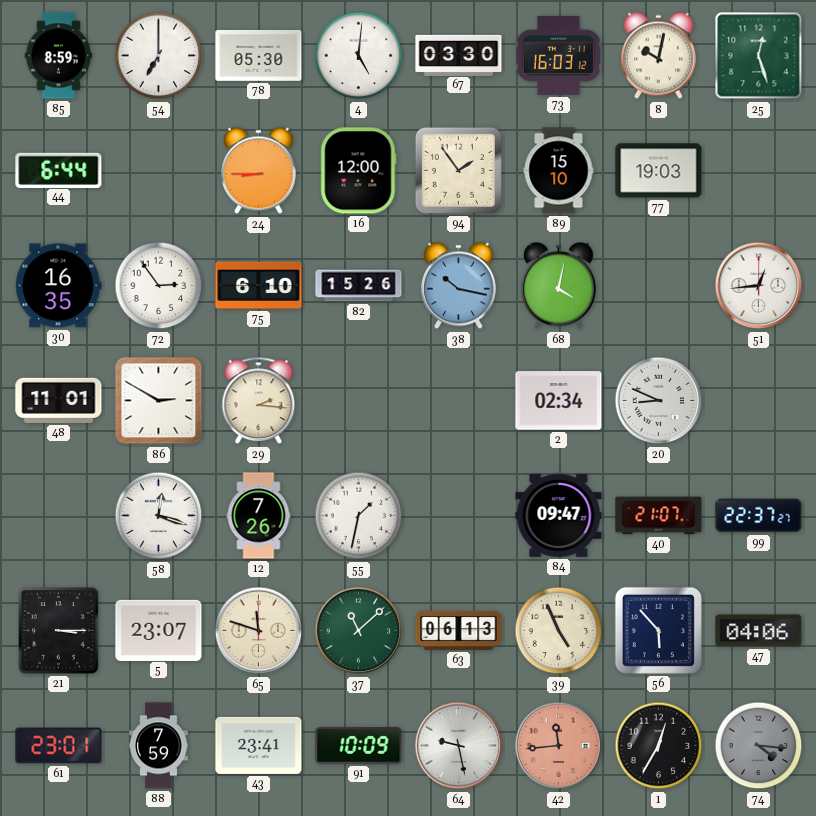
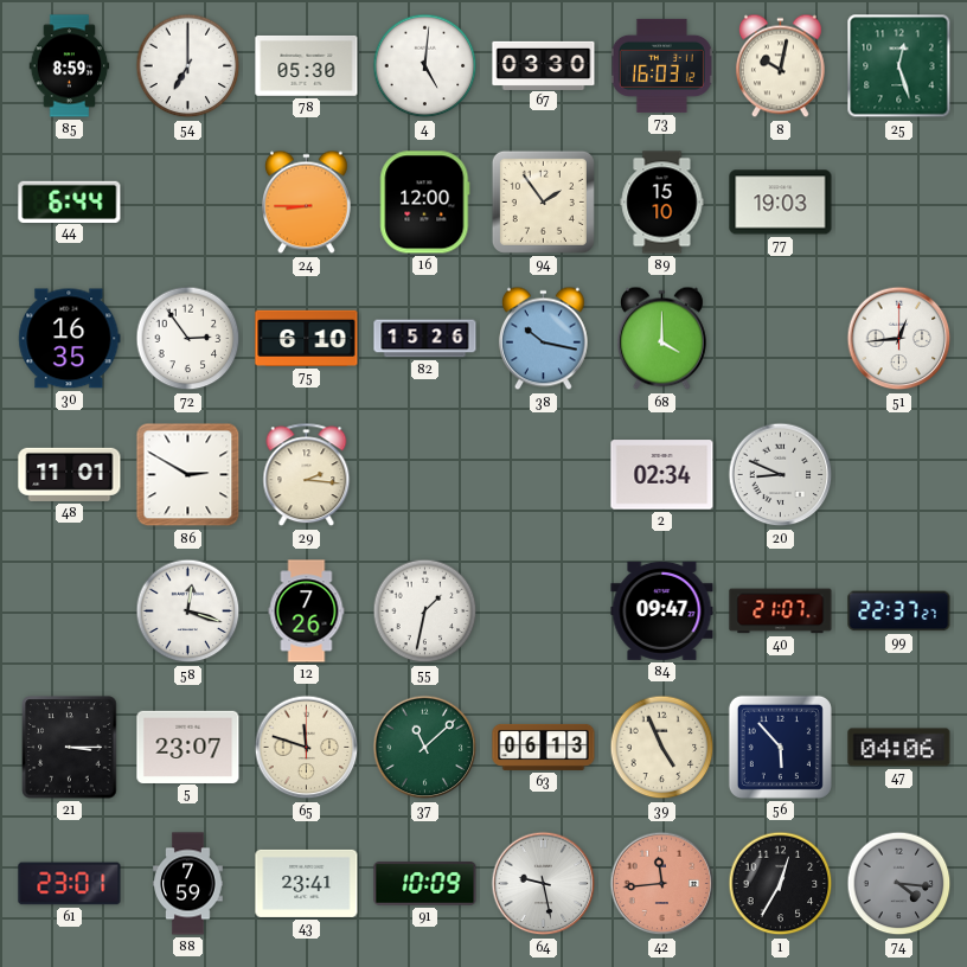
68: 4:02 -> 4:00
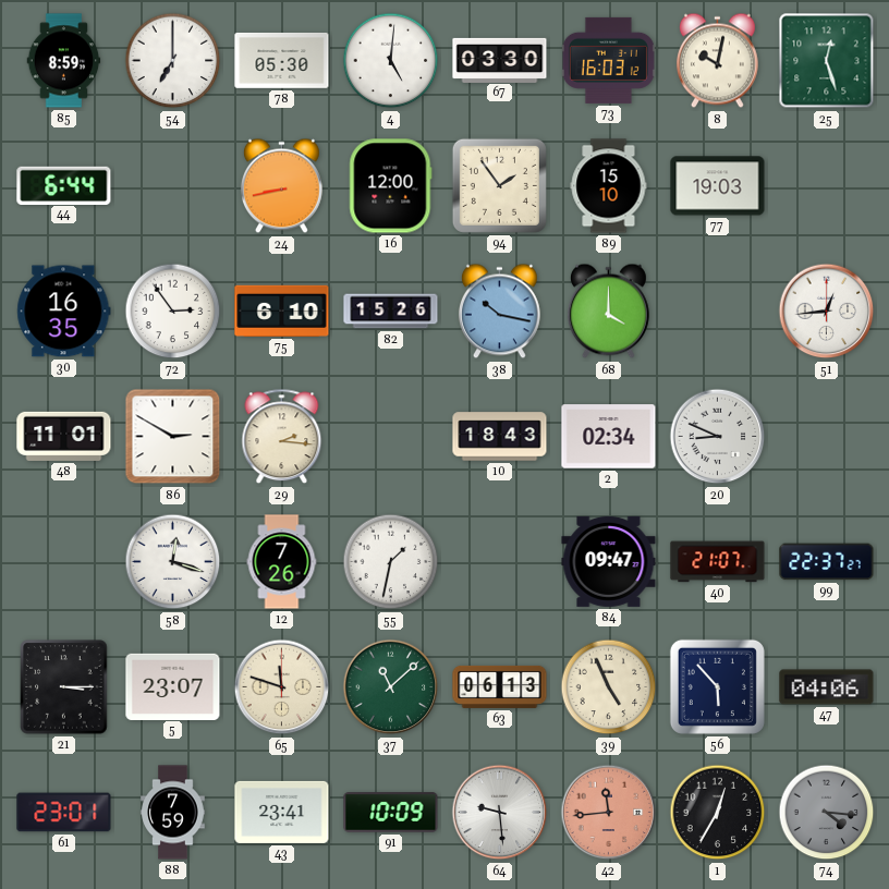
24: 8:45 -> 8:43
10: none -> 18:43
64: 9:28 -> 9:29
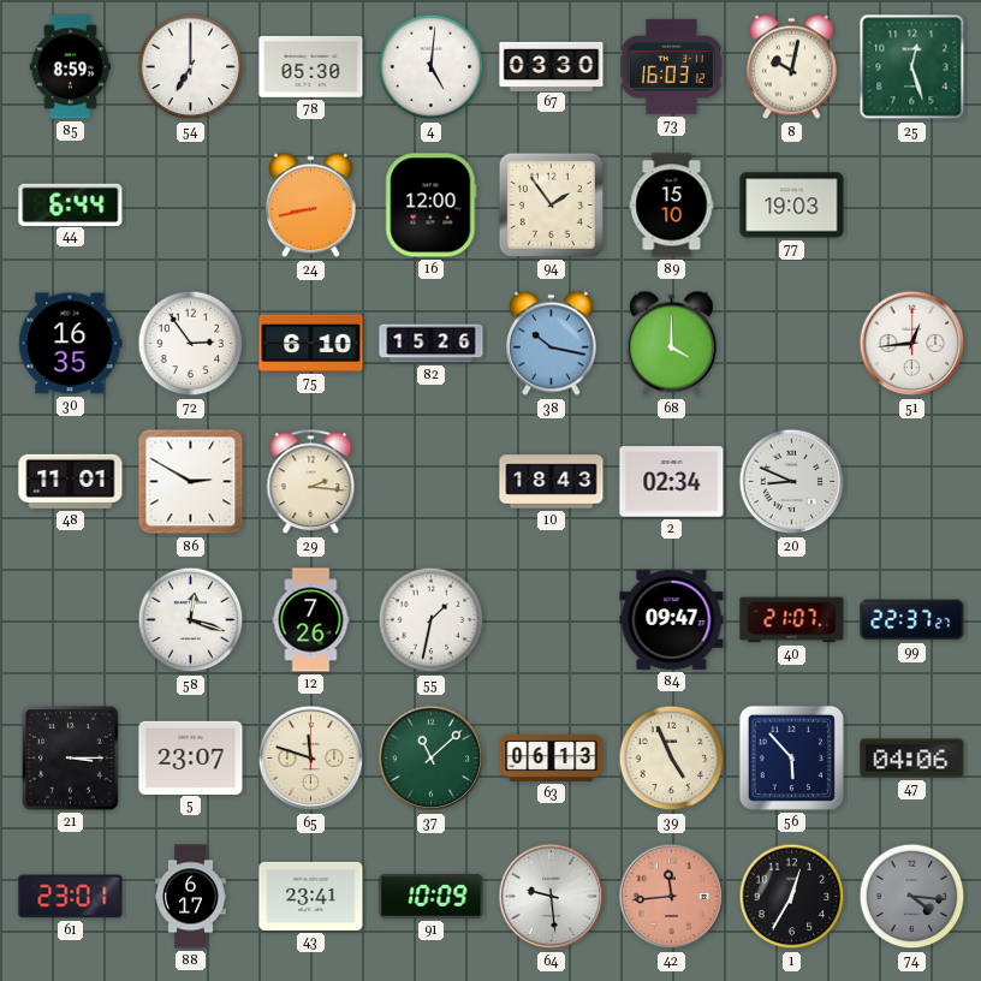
88: 7:59 -> 6:17
